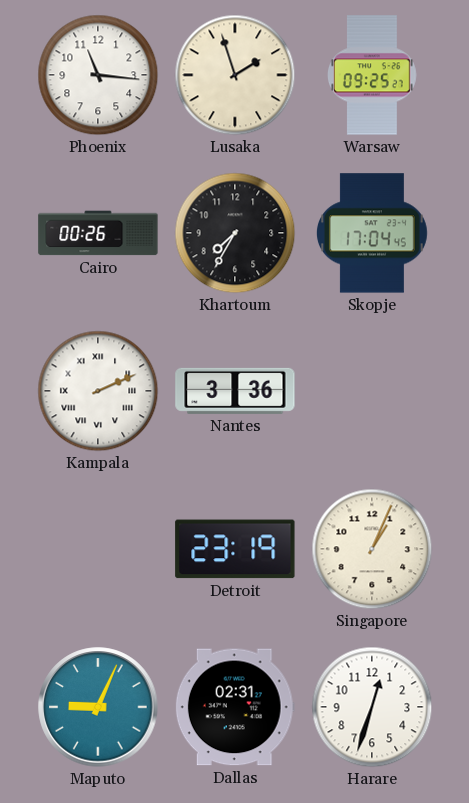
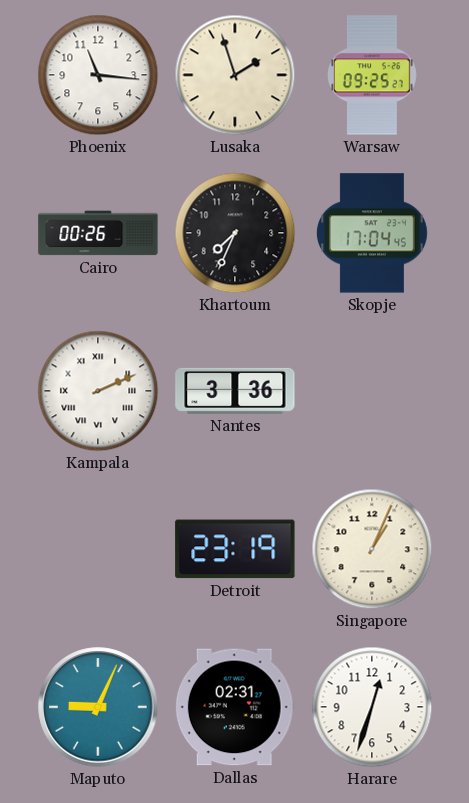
Khartoum: 7:35 -> 7:34
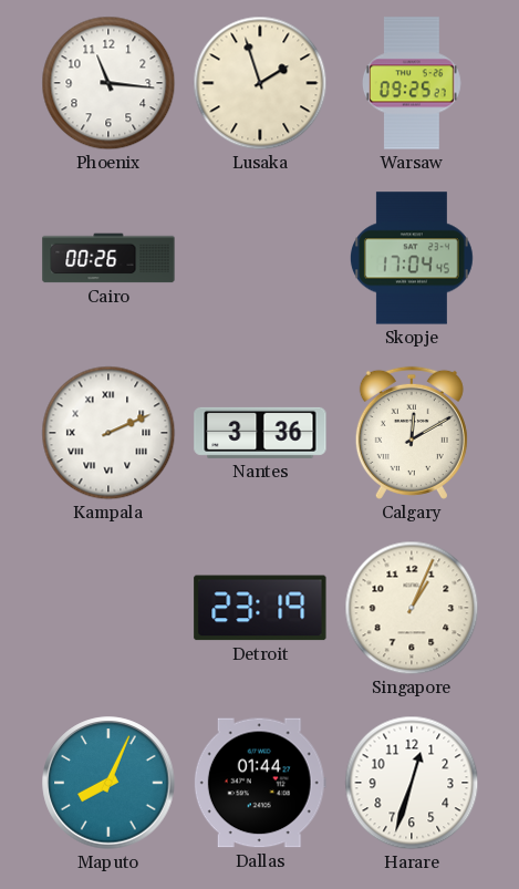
Khartoum: 7:34 -> none
Calgary: none -> 12:10
Maputo: 9:04 -> 8:04
Dallas: 02:31 -> 01:44
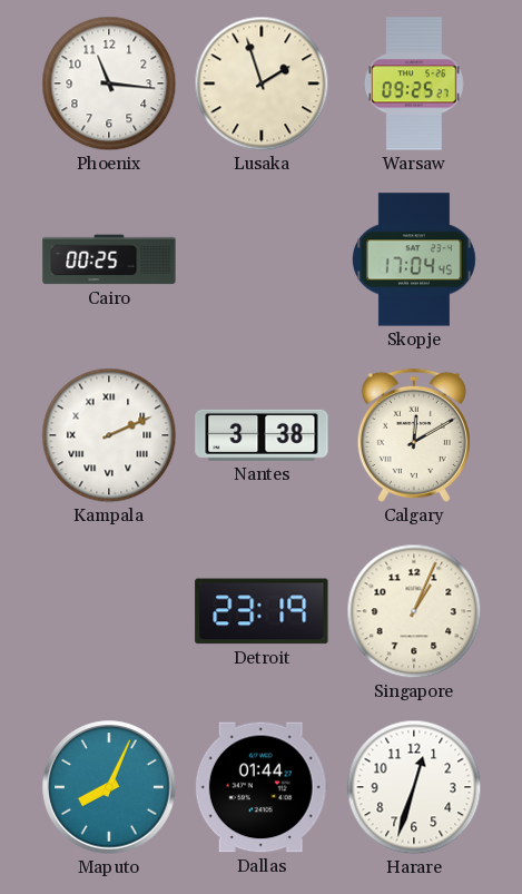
Cairo: 00:26 -> 00:25
Nantes: 3:36 -> 3:38
